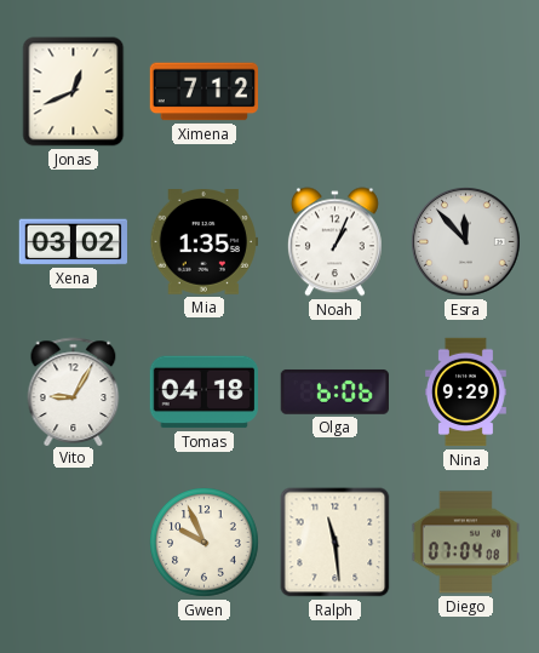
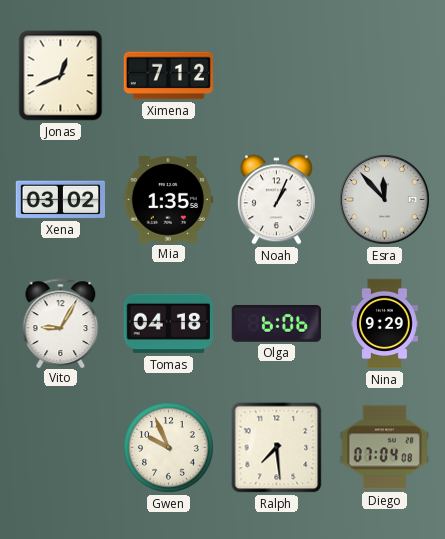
Ralph: 11:29 -> 7:29
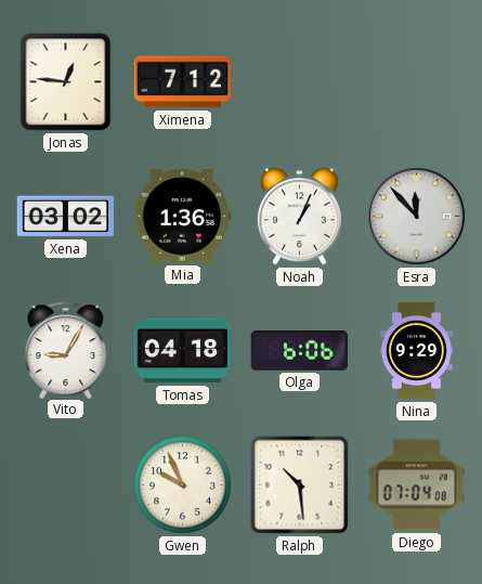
Jonas: 12:41 -> 12:46
Mia: 1:35 -> 1:36
Ralph: 7:29 -> 10:29
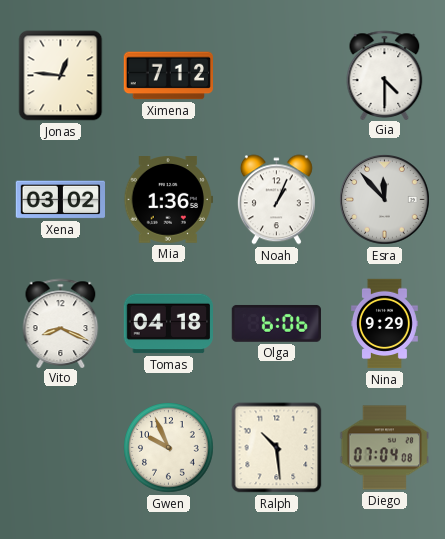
Gia: none -> 4:30
Vito: 9:05 -> 8:19
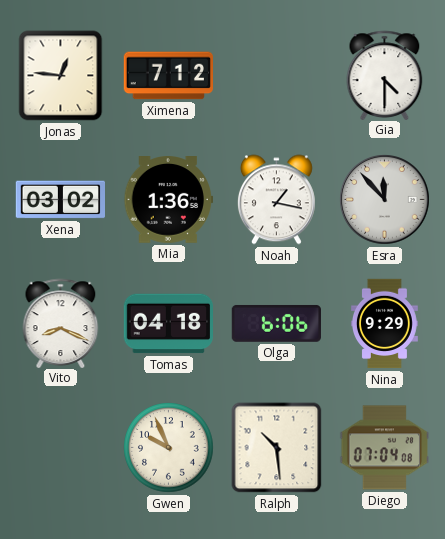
Noah: 1:04 -> 1:17
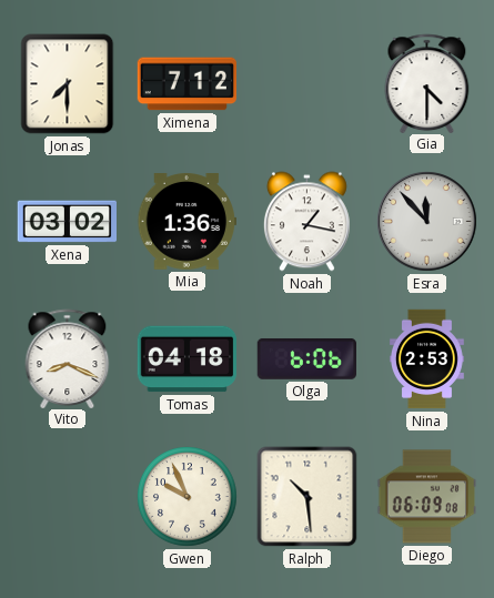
Jonas: 12:46 -> 7:30
Nina: 9:29 -> 2:53
Diego: 07:04 -> 06:09
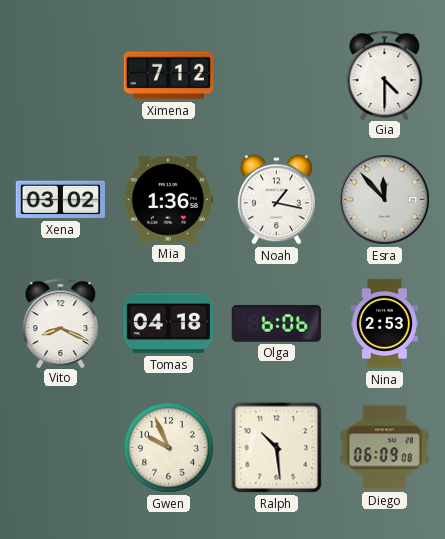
Jonas: 7:30 -> none
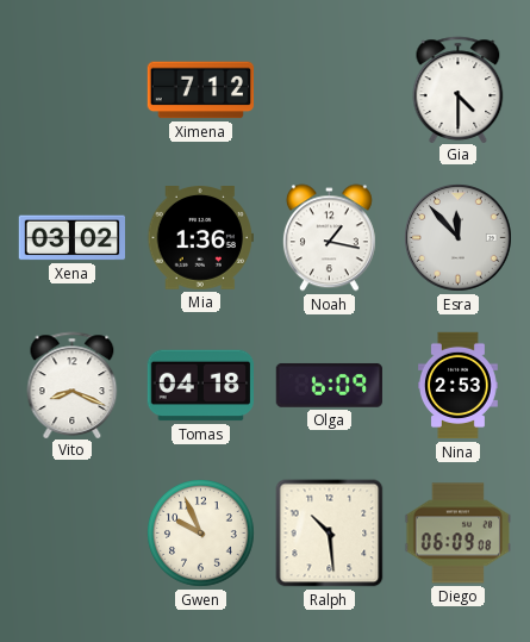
Olga: 6:06 -> 6:09
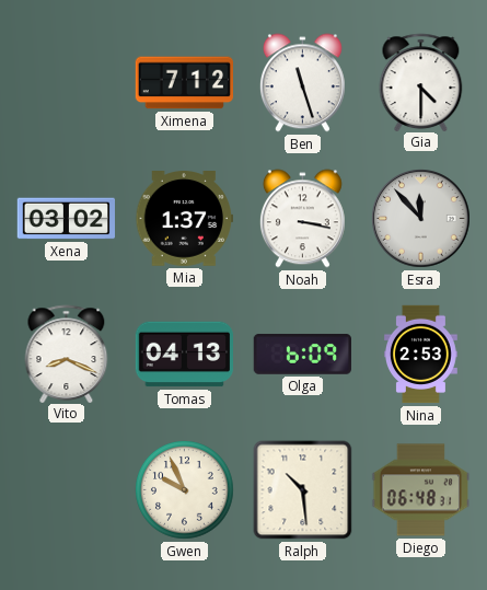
Ben: none -> 11:27
Mia: 1:36 -> 1:37
Noah: 1:17 -> 3:17
Tomas: 04:18 -> 04:13
Diego: 06:09 -> 06:48
